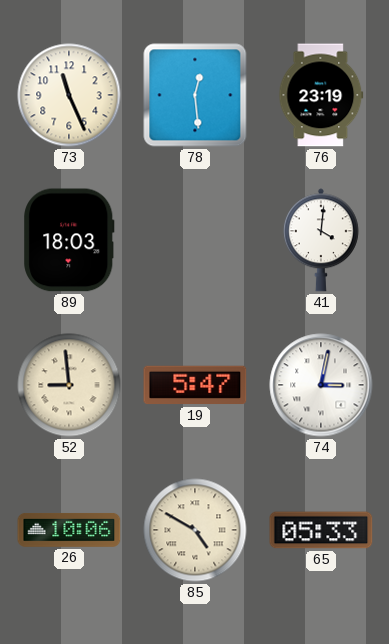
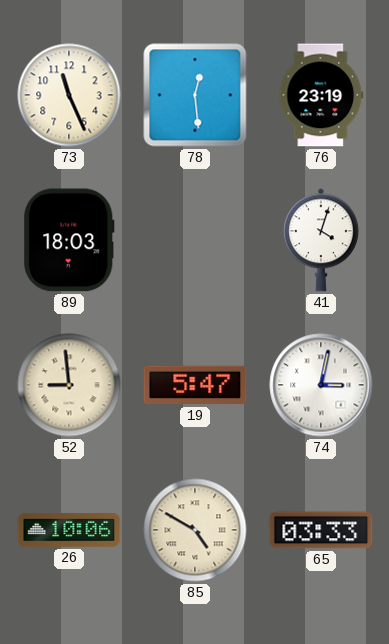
41: 4:01 -> 4:03
65: 05:33 -> 03:33
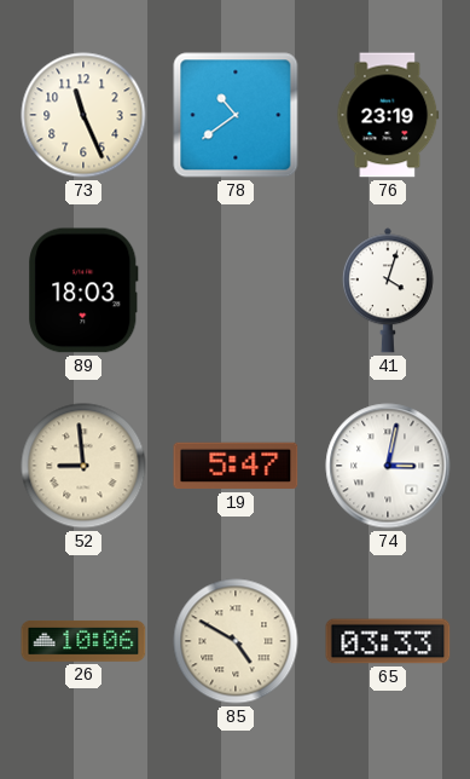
78: 12:29 -> 10:39
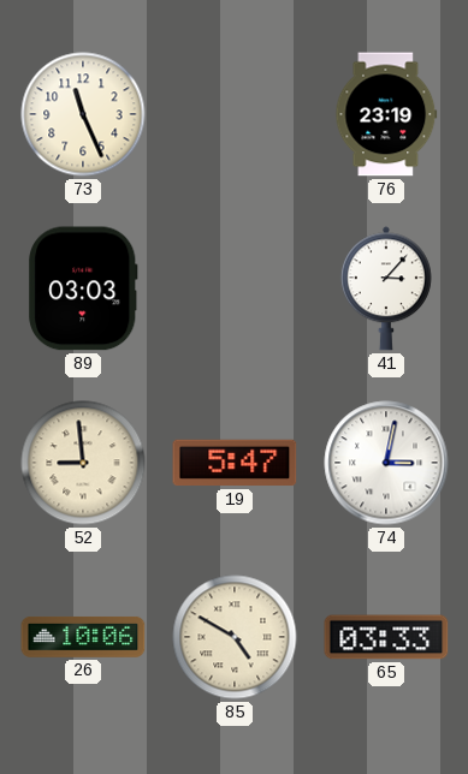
78: 10:39 -> none
89: 18:03 -> 03:03
41: 4:03 -> 3:07
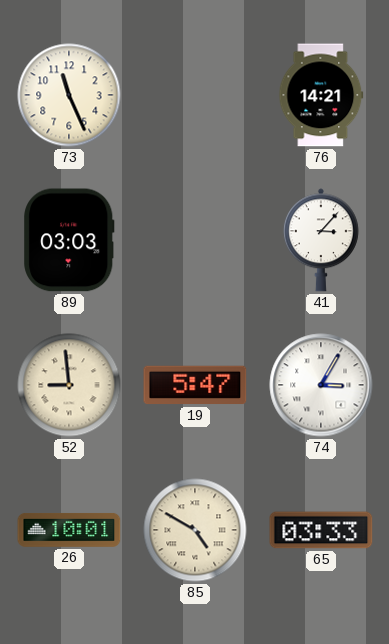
76: 23:19 -> 14:21
74: 3:02 -> 3:05
26: 10:06 -> 10:01
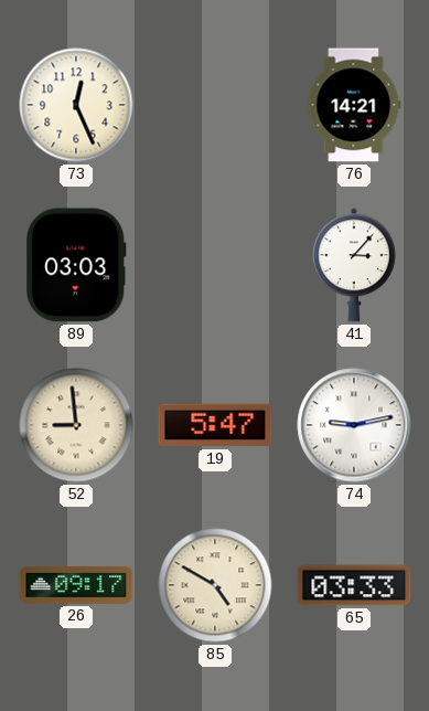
73: 11:26 -> 12:26
74: 3:05 -> 9:13
26: 10:01 -> 09:17
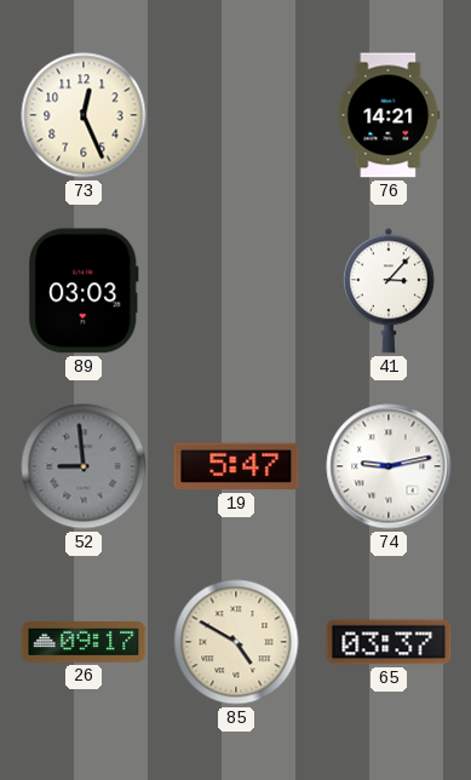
52 dial: cream -> grey
65: 03:33 -> 03:37
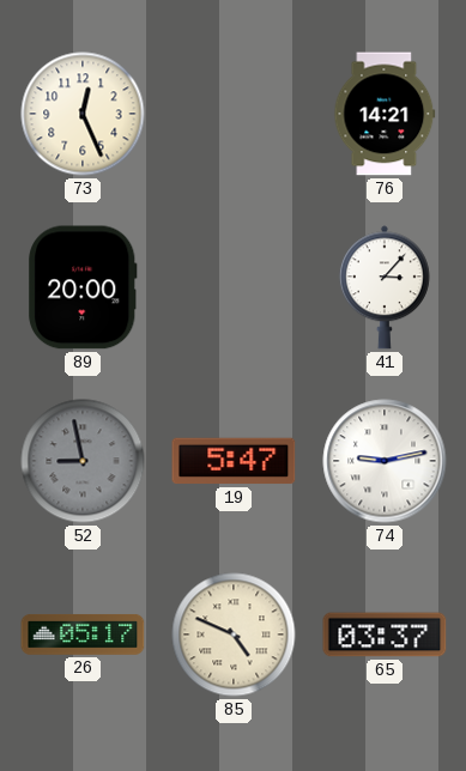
89: 03:03 -> 20:00
52: 8:59 -> 8:58
26: 09:17 -> 05:17
85: 4:50 -> 4:49
